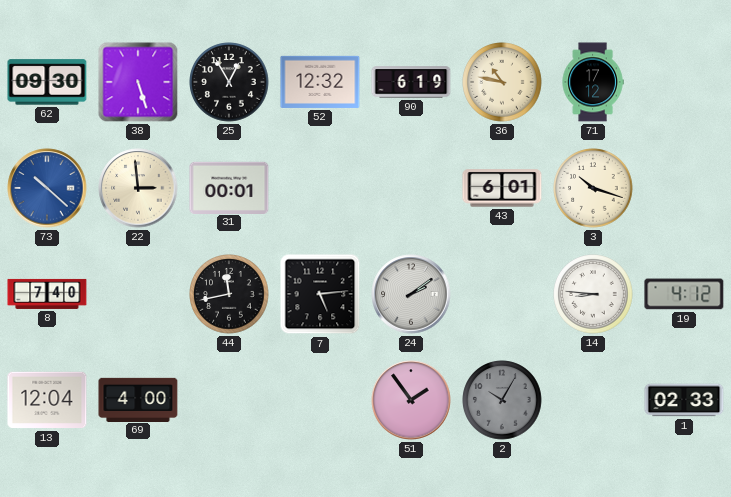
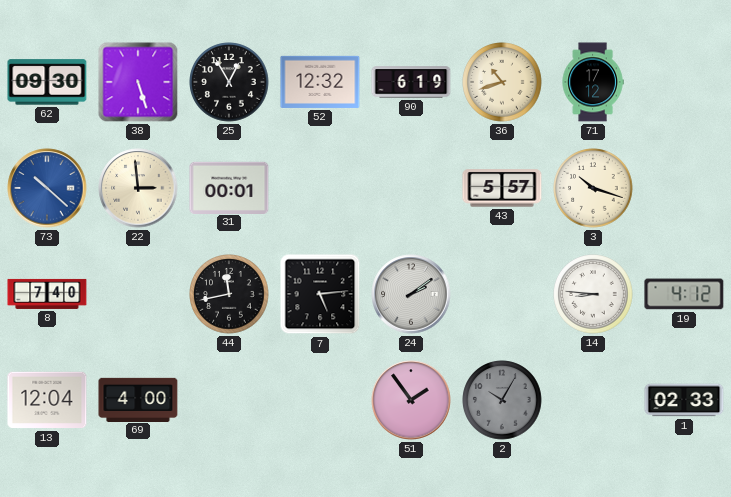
36: 10:47 -> 10:42
43: 6:01 -> 5:57
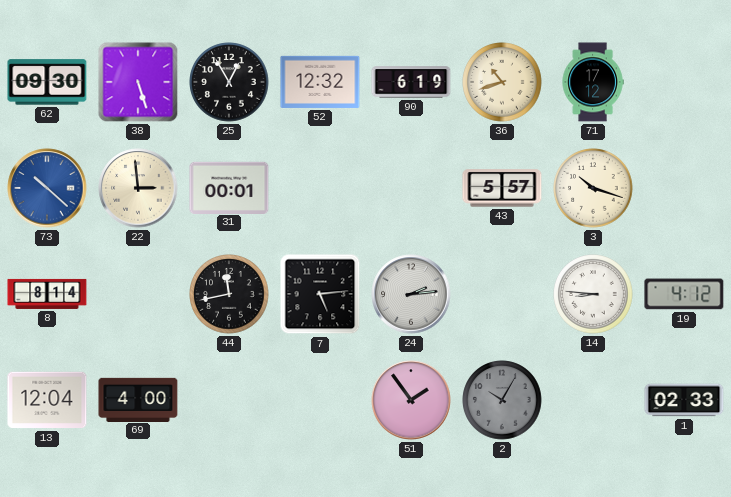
8: 7:40 -> 8:14
24: 2:09 -> 2:14
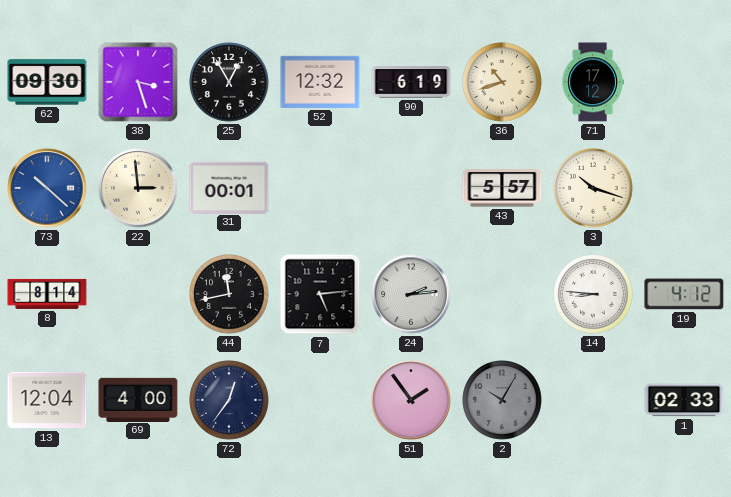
38: 5:27 -> 3:27
72: none -> 12:36
